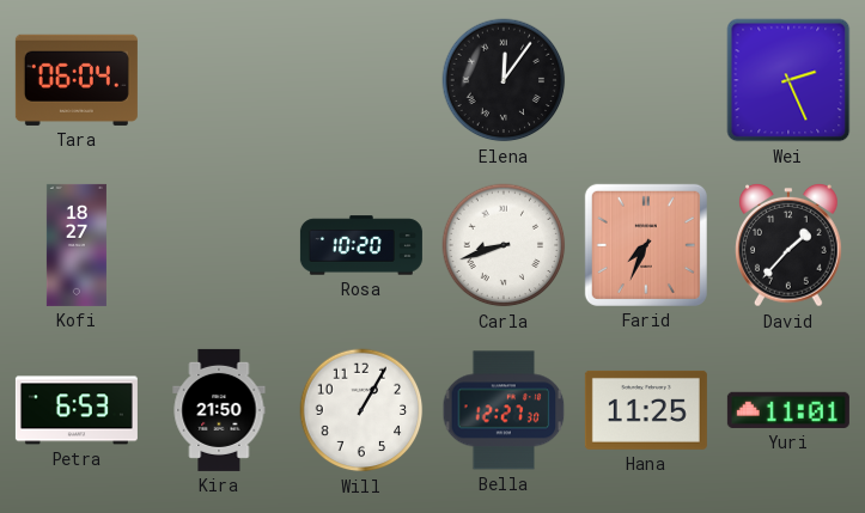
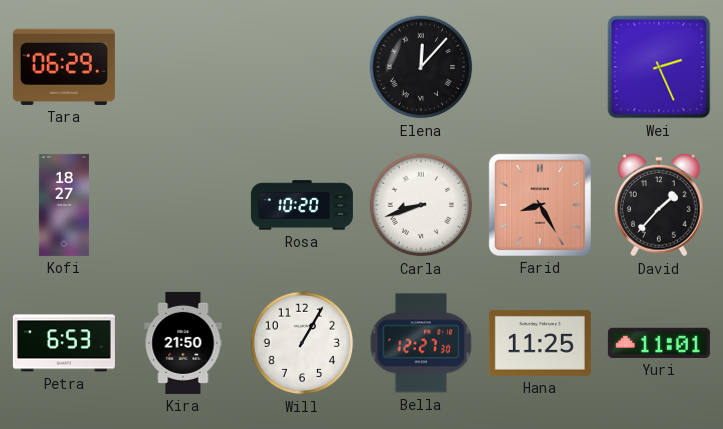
Tara: 06:04 -> 06:29
Elena: 12:06 -> 12:07
Farid: 7:34 -> 8:25
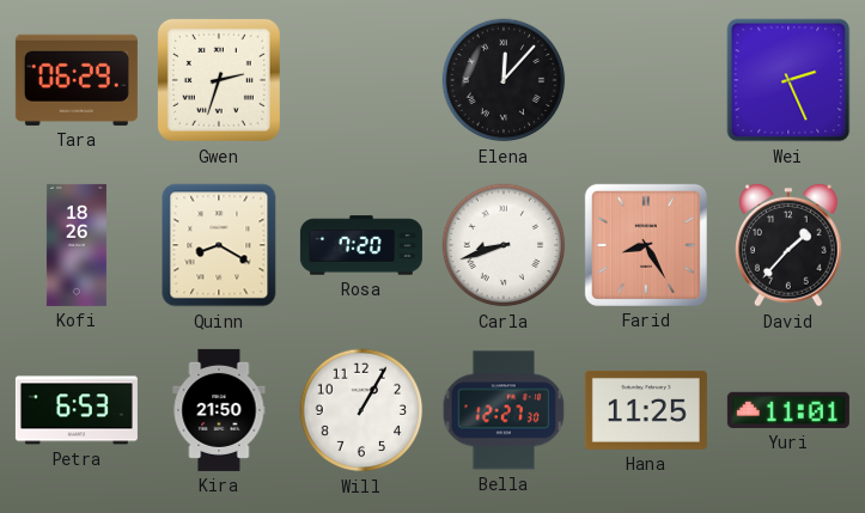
Gwen: none -> 2:33
Kofi: 18:27 -> 18:26
Quinn: none -> 8:20
Rosa: 10:20 -> 7:20
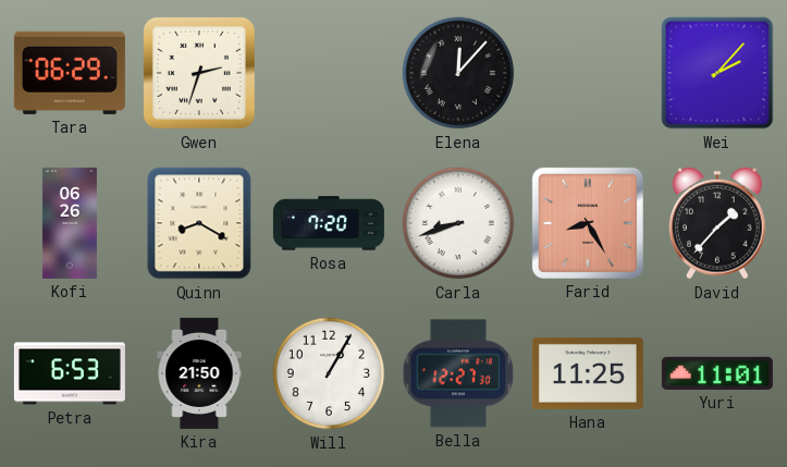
Wei: 2:26 -> 2:07
Kofi: 18:26 -> 06:26
